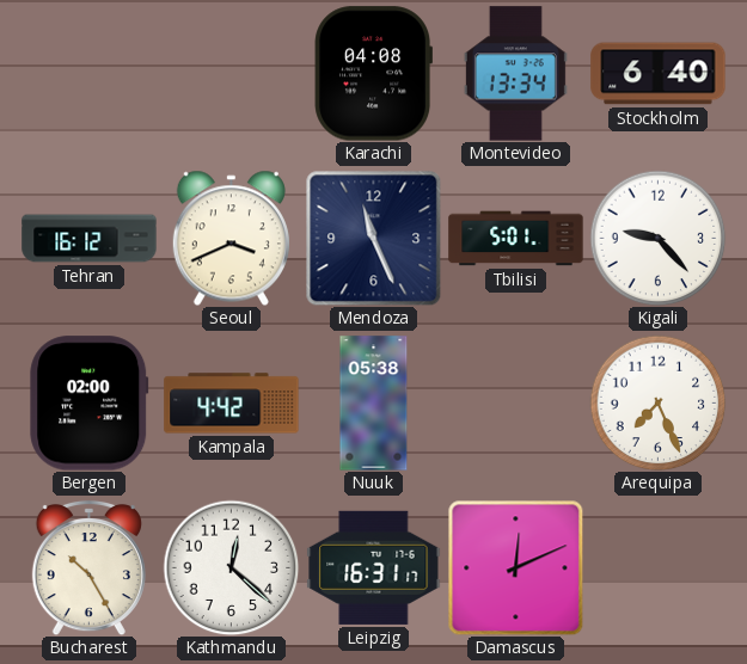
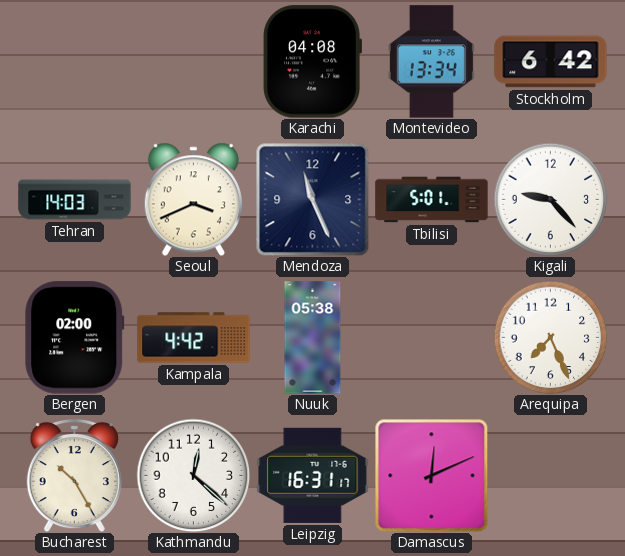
Stockholm: 6:40 -> 6:42
Tehran: 16:12 -> 14:03
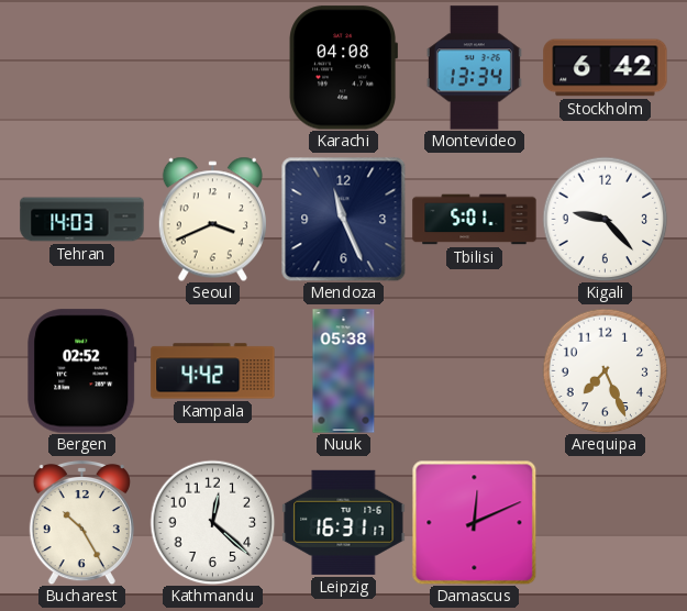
Bergen: 02:00 -> 02:52
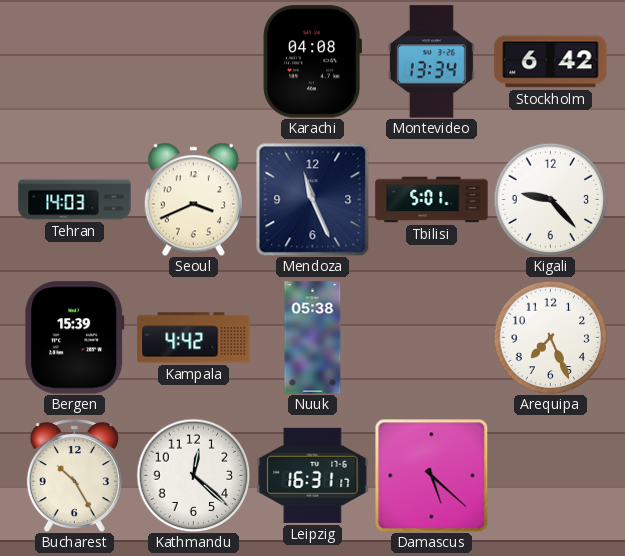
Bergen: 02:52 -> 15:39
Damascus: 12:11 -> 5:22
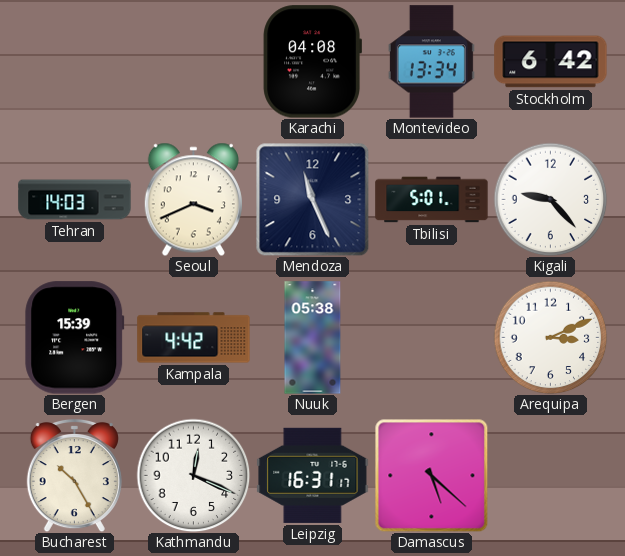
Arequipa: 7:26 -> 3:11
Kathmandu: 12:22 -> 12:19
